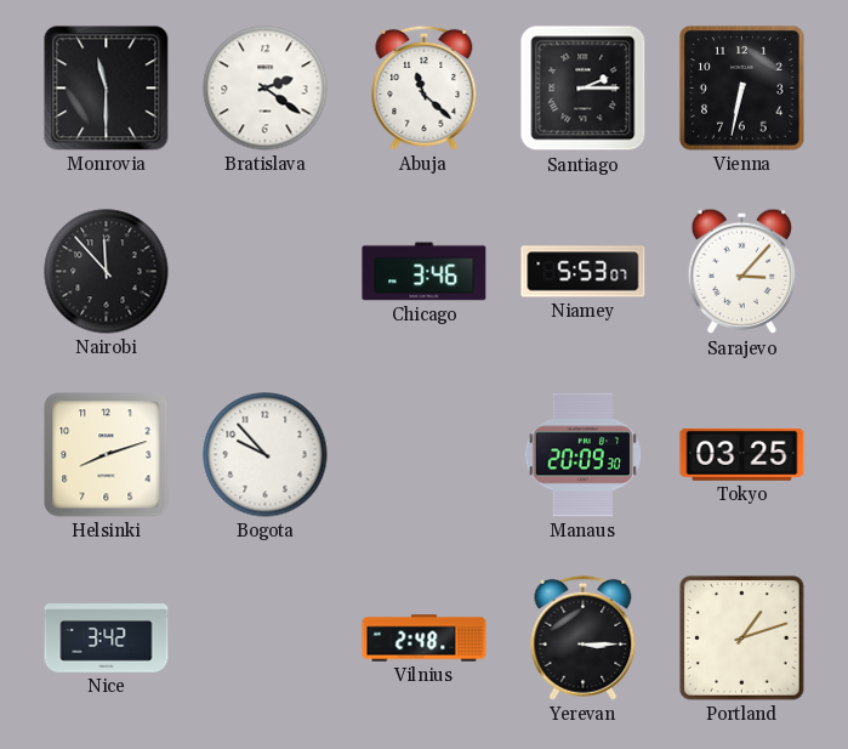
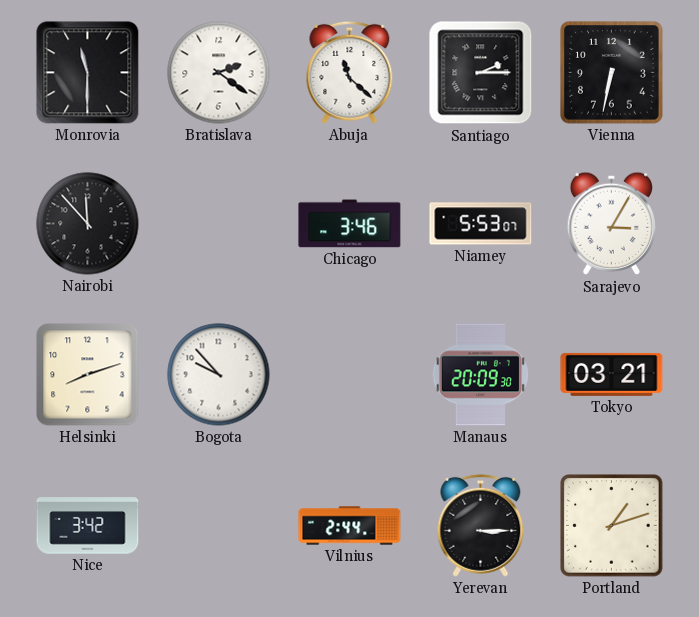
Sarajevo: 3:07 -> 3:05
Tokyo: 03:25 -> 03:21
Vilnius: 2:48 -> 2:44
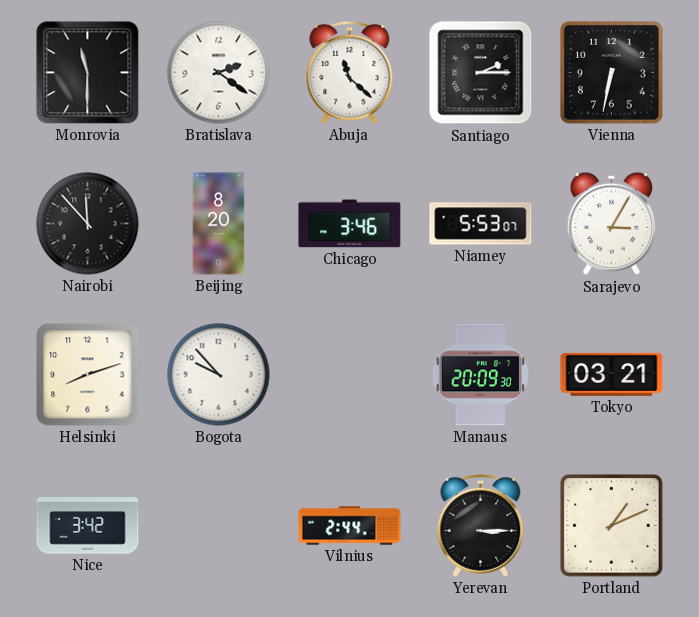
Beijing: none -> 8:20
Portland: 1:12 -> 1:11
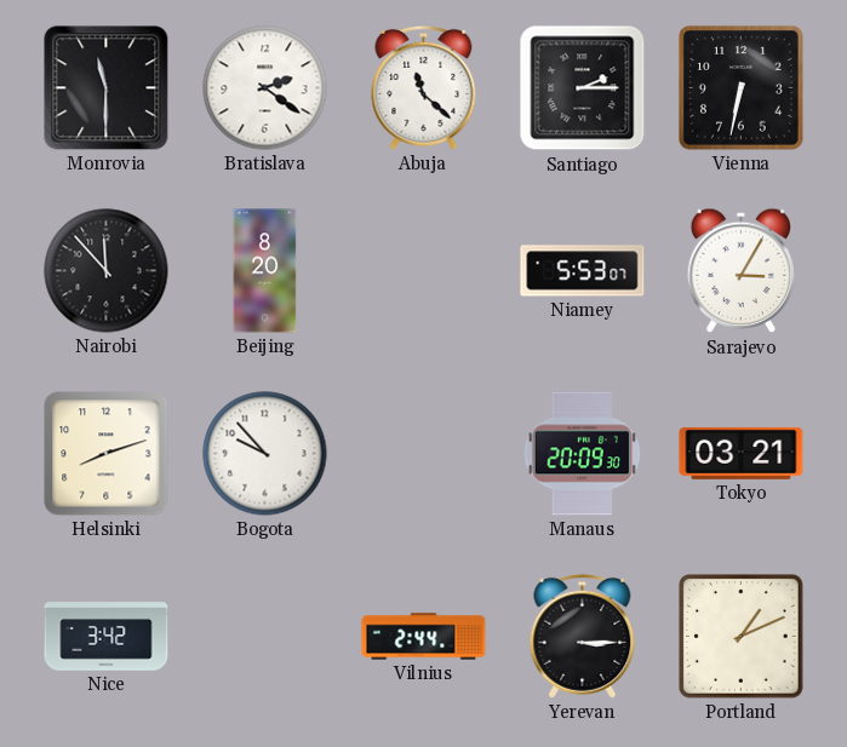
Chicago: 3:46 -> none
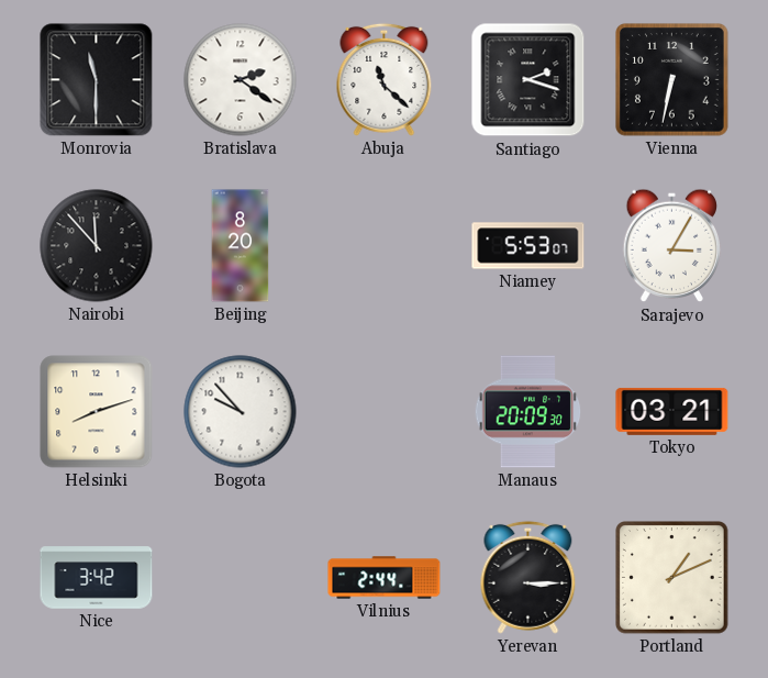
Santiago: 2:15 -> 2:18
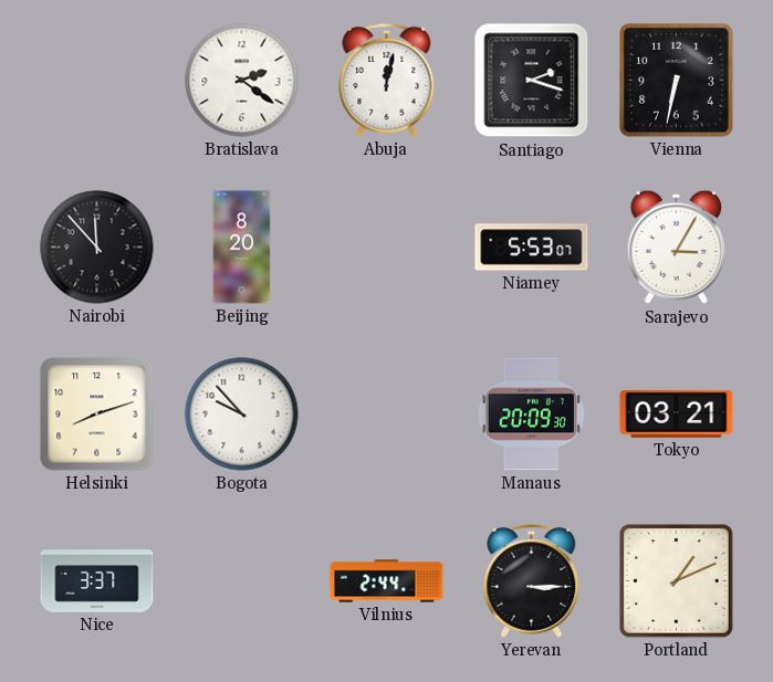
Monrovia: 11:30 -> none
Abuja: 11:22 -> 12:02
Nice: 3:42 -> 3:37
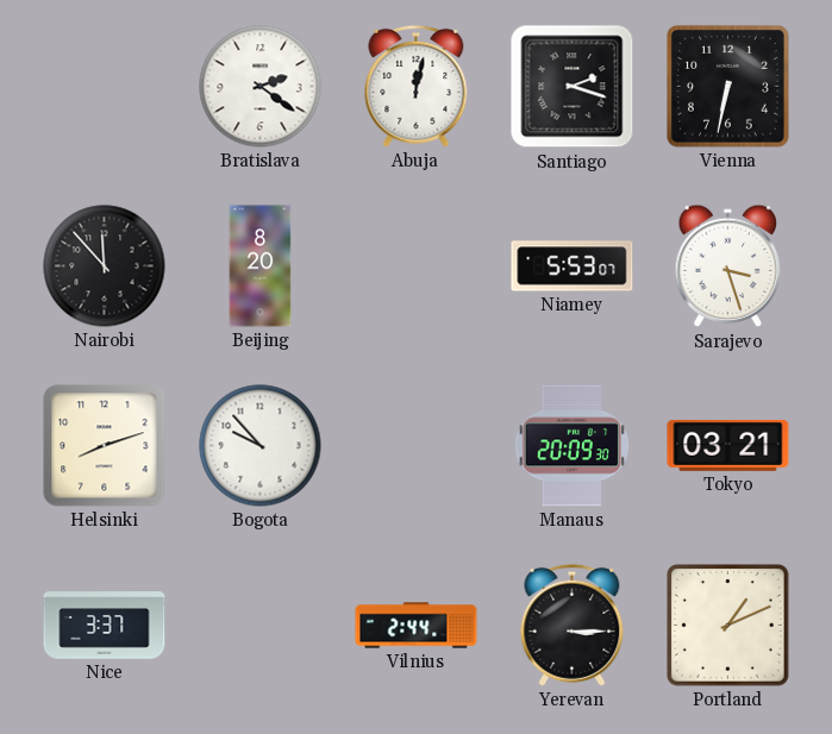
Sarajevo: 3:05 -> 3:27
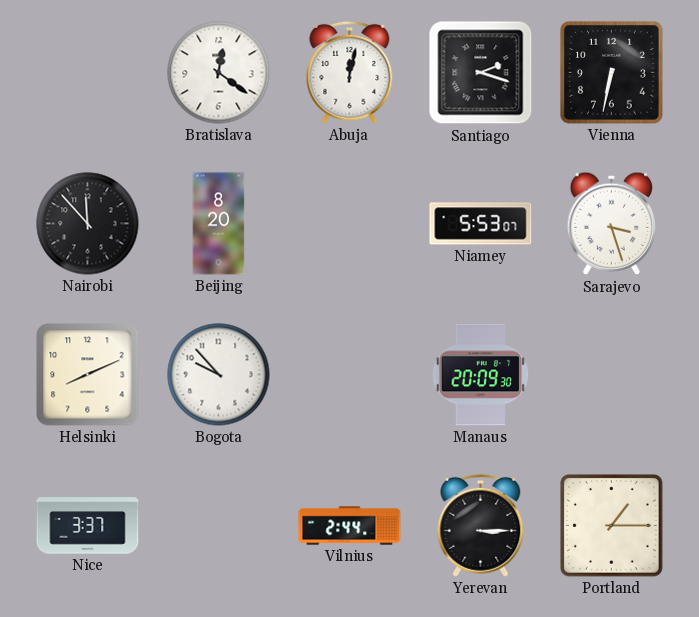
Bratislava: 2:21 -> 12:21
Helsinki: 8:12 -> 8:11
Tokyo: 03:21 -> none
Portland: 1:11 -> 1:15
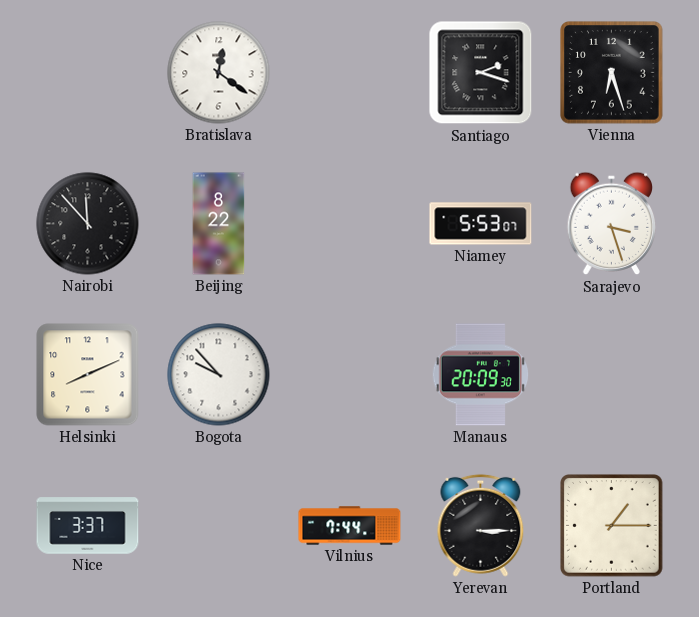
Abuja: 12:02 -> none
Vienna: 6:32 -> 6:27
Beijing: 8:20 -> 8:22
Vilnius: 2:44 -> 7:44
